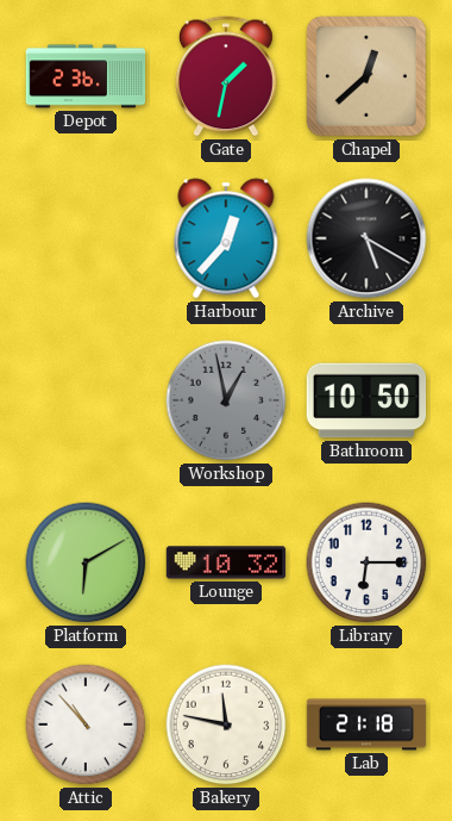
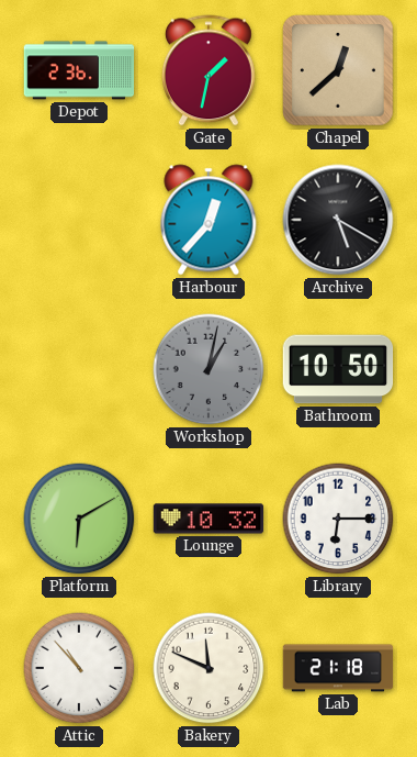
Workshop: 12:58 -> 1:02
Bakery: 11:47 -> 11:49
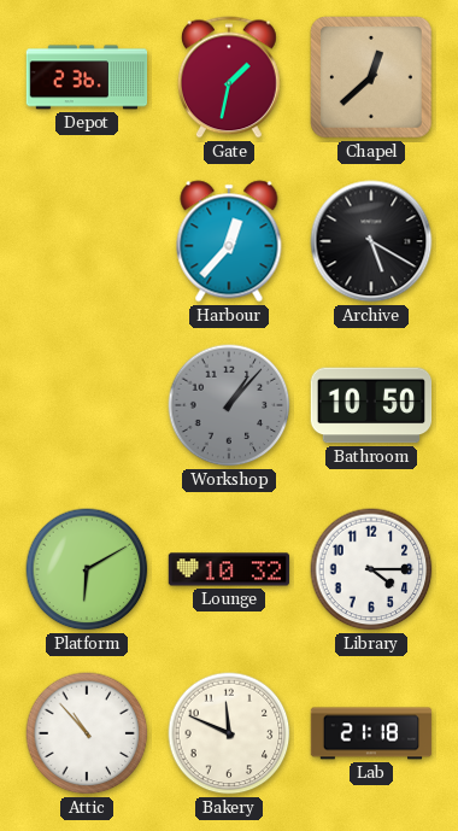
Workshop: 1:02 -> 1:07
Library: 6:15 -> 4:15
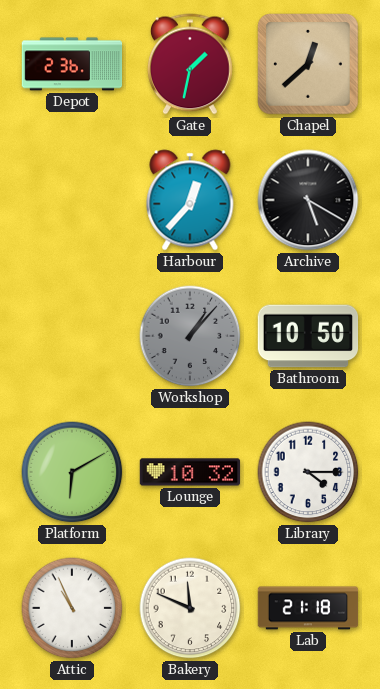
Attic: 10:53 -> 10:56
